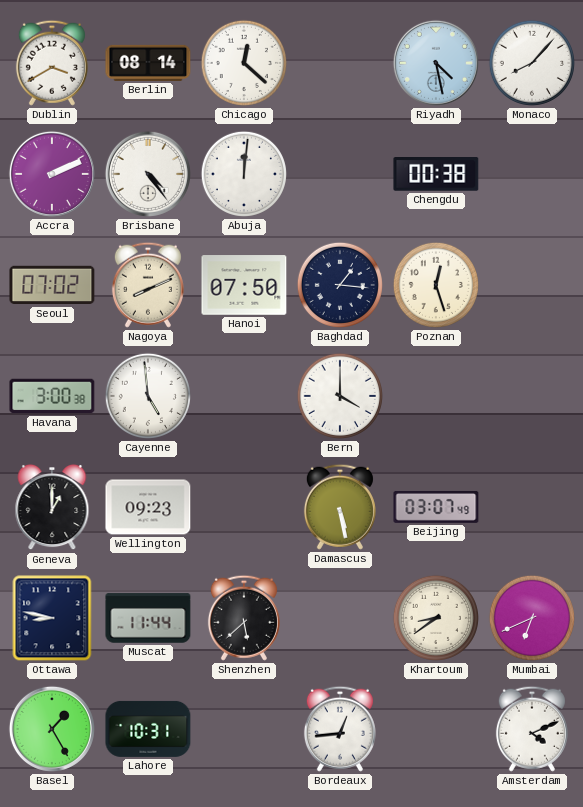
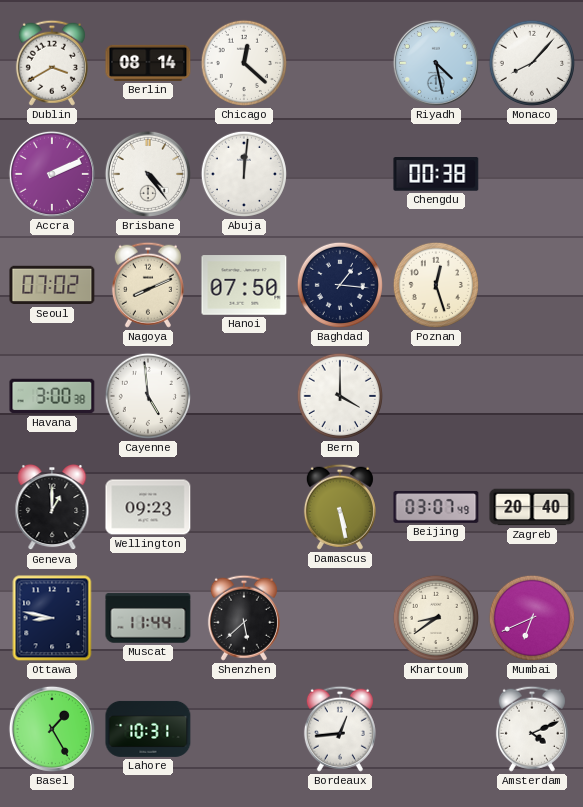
Zagreb: none -> 20:40
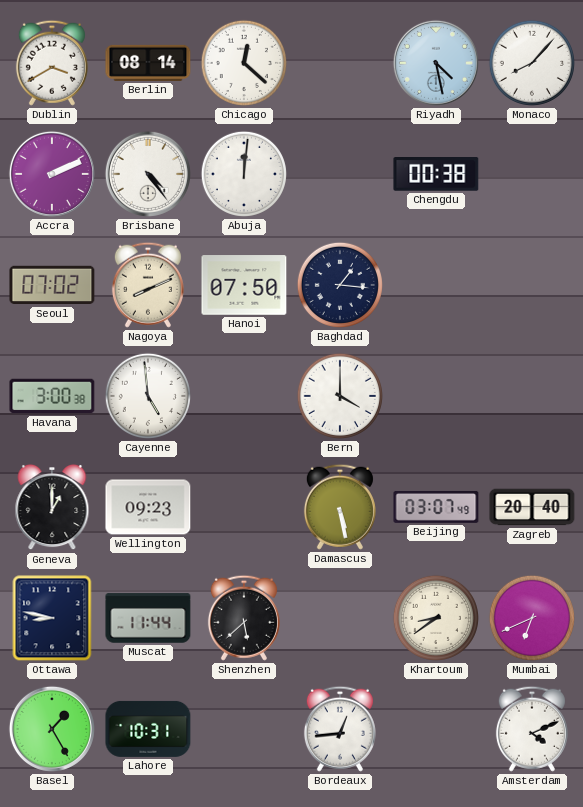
Poznan: 12:27 -> none
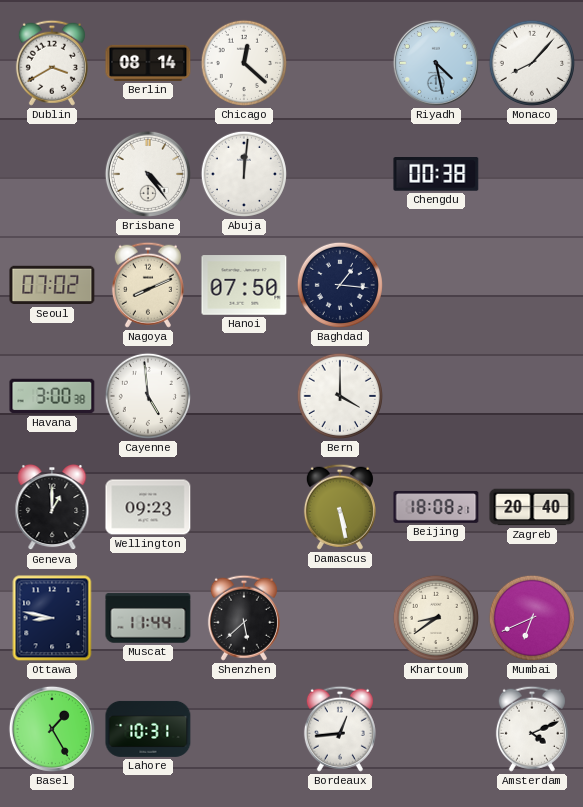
Accra: 2:11 -> none
Beijing: 03:07 -> 18:08
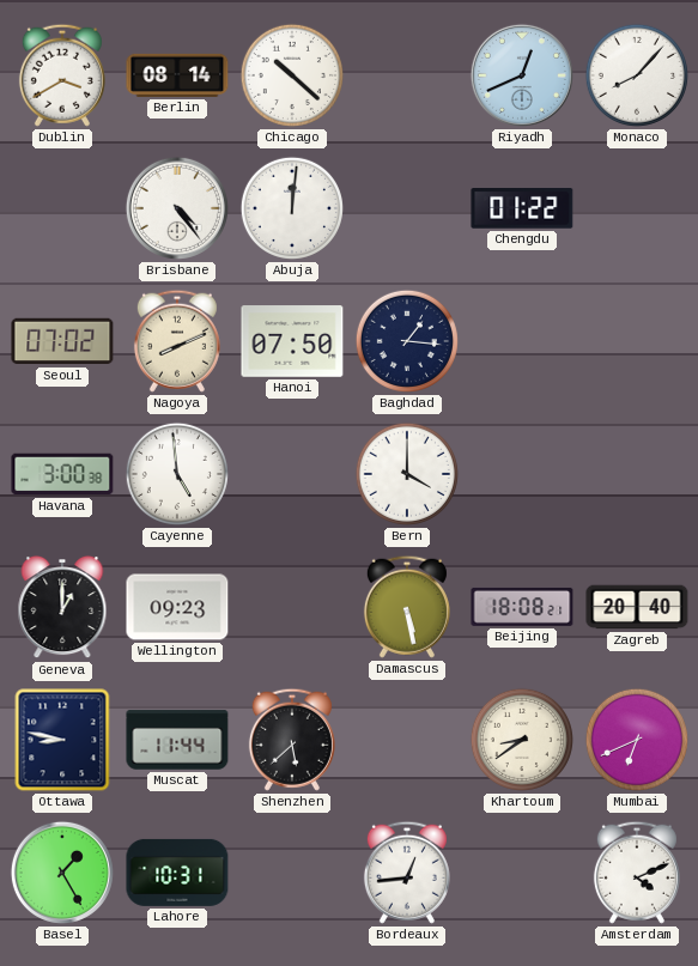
Chicago: 12:22 -> 10:22
Riyadh: 4:28 -> 12:41
Chengdu: 00:38 -> 01:22
